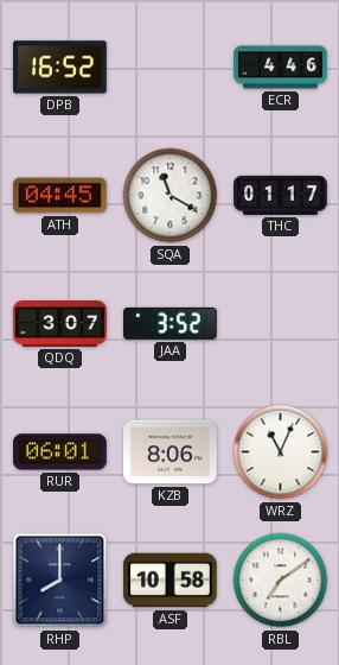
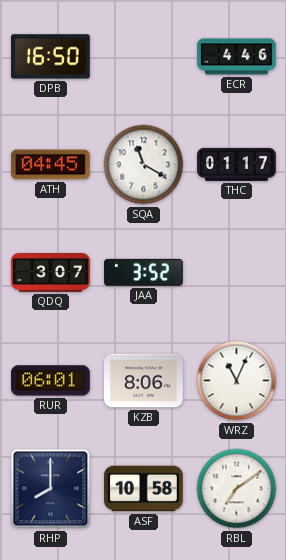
DPB: 16:52 -> 16:50
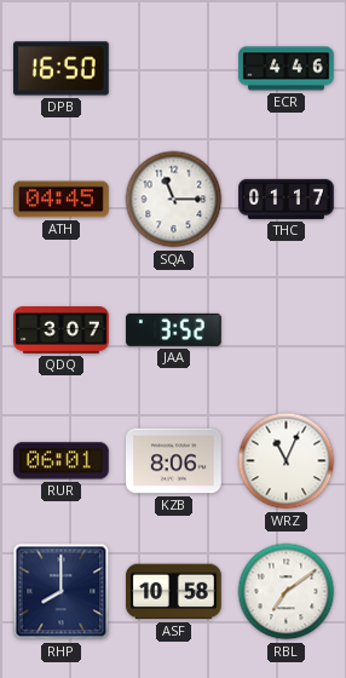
SQA: 11:20 -> 11:15
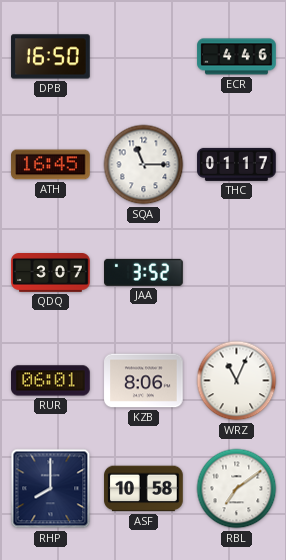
ATH: 04:45 -> 16:45
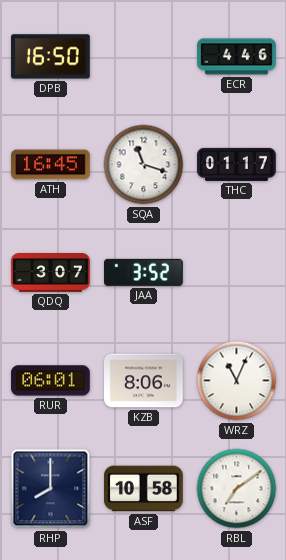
SQA: 11:15 -> 11:18
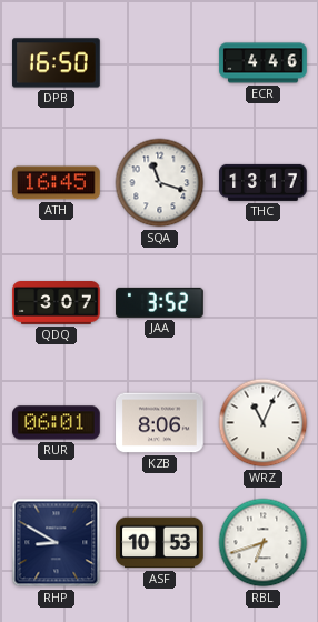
THC: 01:17 -> 13:17
RHP: 8:00 -> 8:50
ASF: 10:58 -> 10:53
RBL: 7:09 -> 6:42
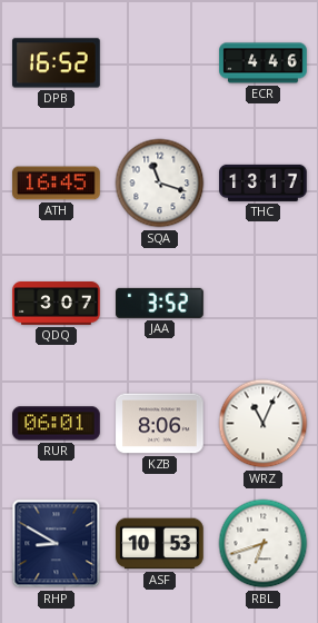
DPB: 16:50 -> 16:52
